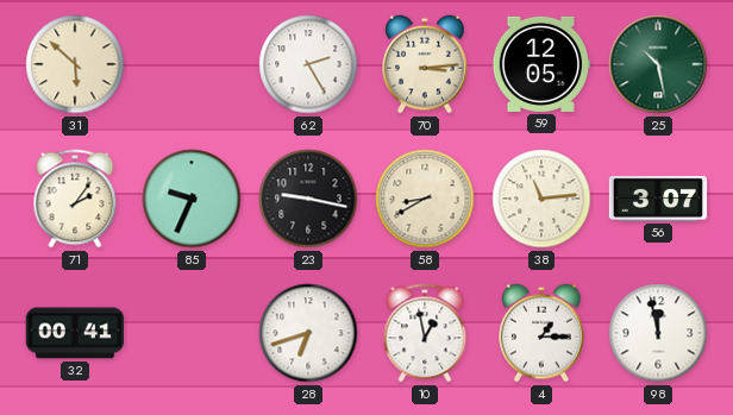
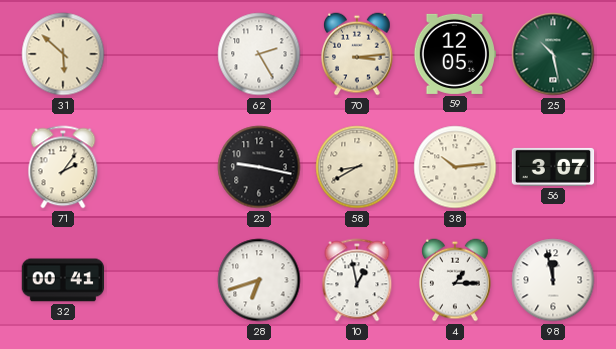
85: 9:34 -> none
38: 11:14 -> 10:14
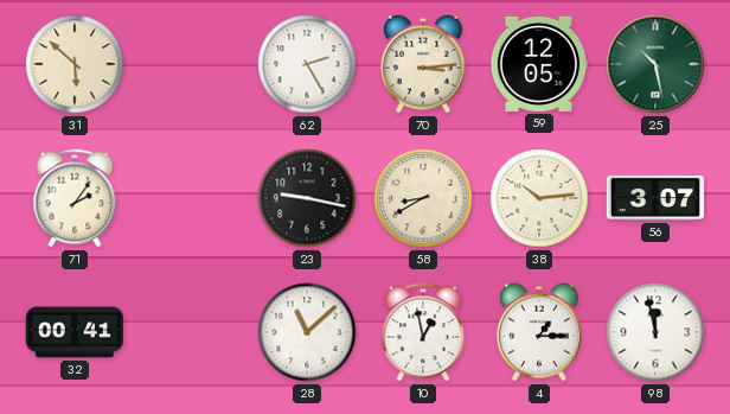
28: 6:42 -> 11:08
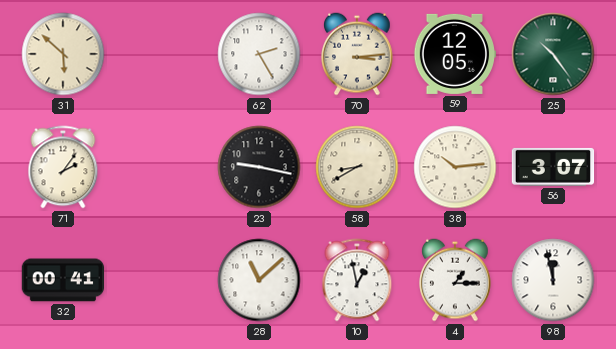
25: 10:28 -> 10:24
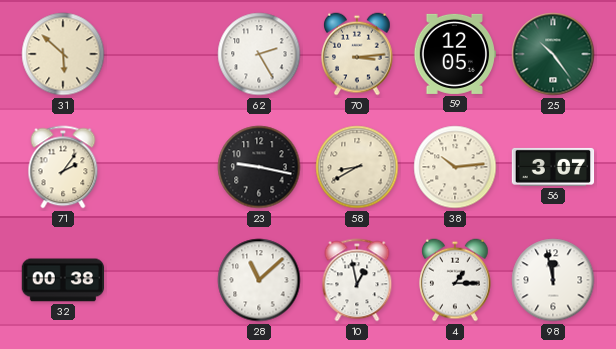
32: 00:41 -> 00:38
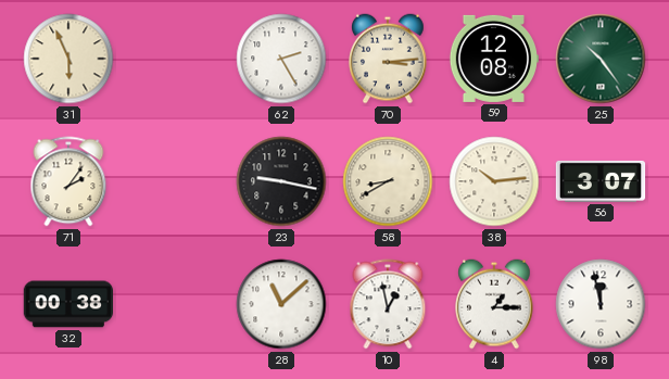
31: 5:52 -> 5:56
59: 12:05 -> 12:08
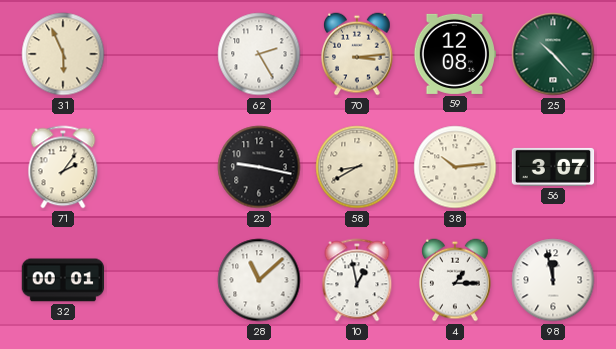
25: 10:24 -> 10:23
32: 00:38 -> 00:01
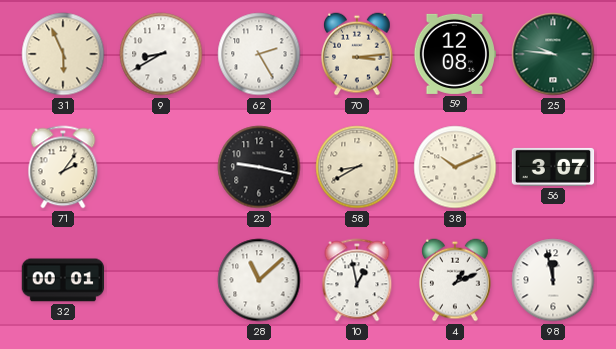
9: none -> 8:40
25: 10:23 -> 9:46
38: 10:14 -> 10:11
4: 1:15 -> 1:11
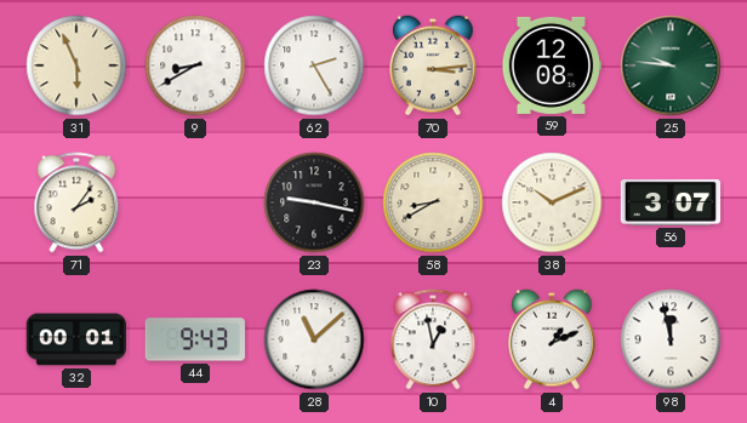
44: none -> 9:43
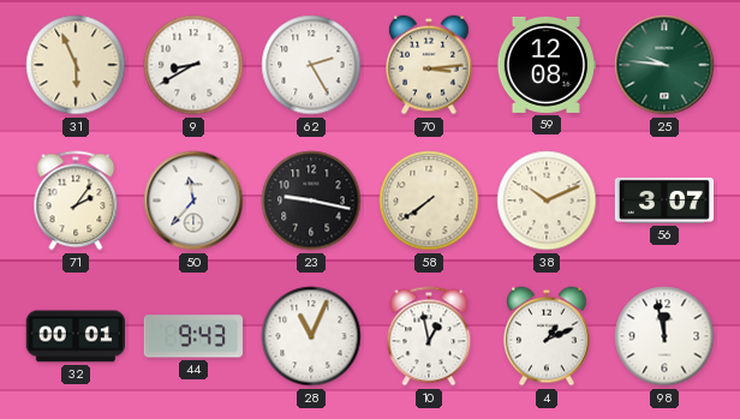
50: none -> 11:37
58: 8:40 -> 7:39
28: 11:08 -> 11:04
